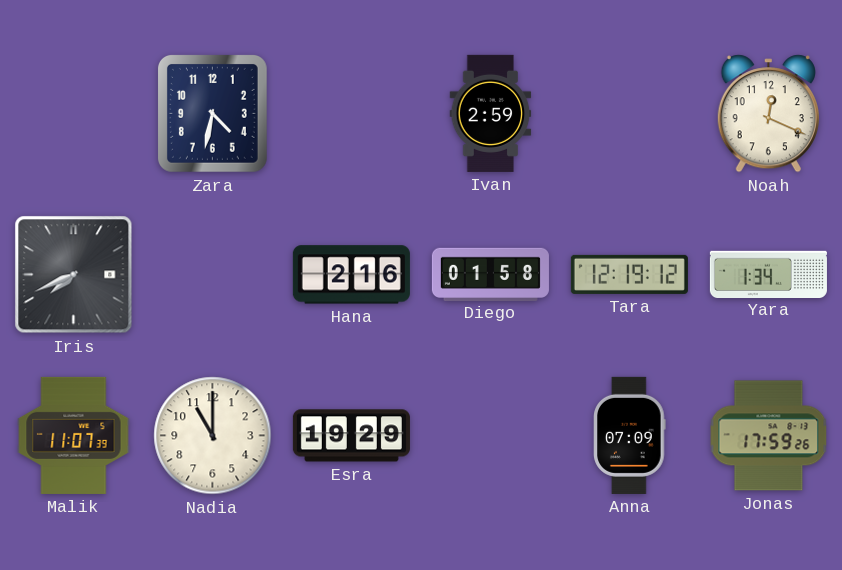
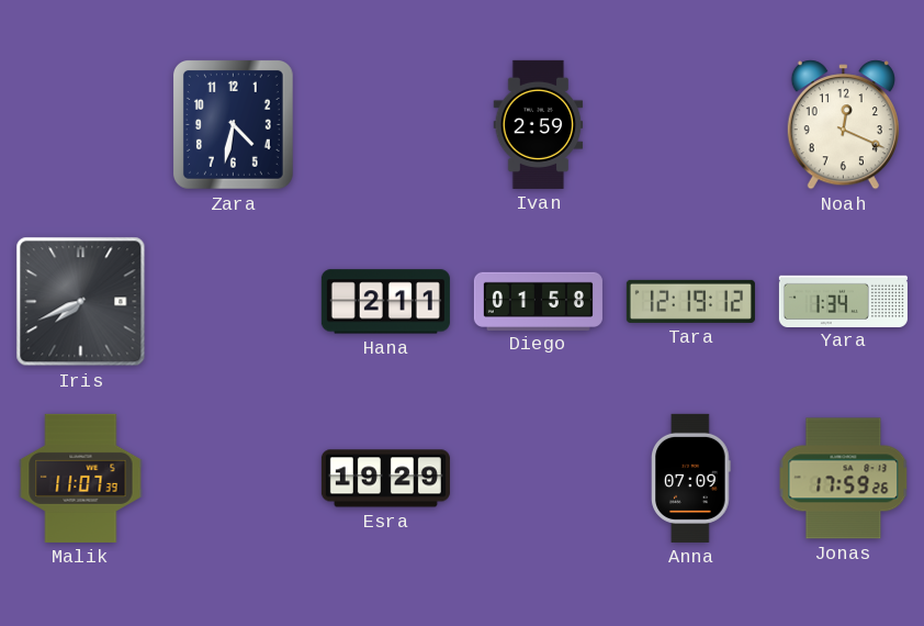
Hana: 2:16 -> 2:11
Nadia: 11:00 -> none
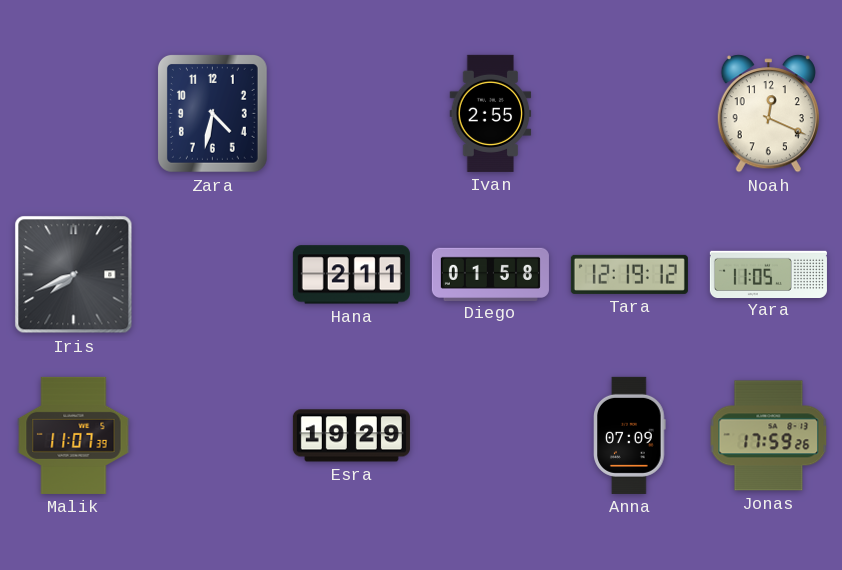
Ivan: 2:59 -> 2:55
Yara: 1:34 -> 11:05
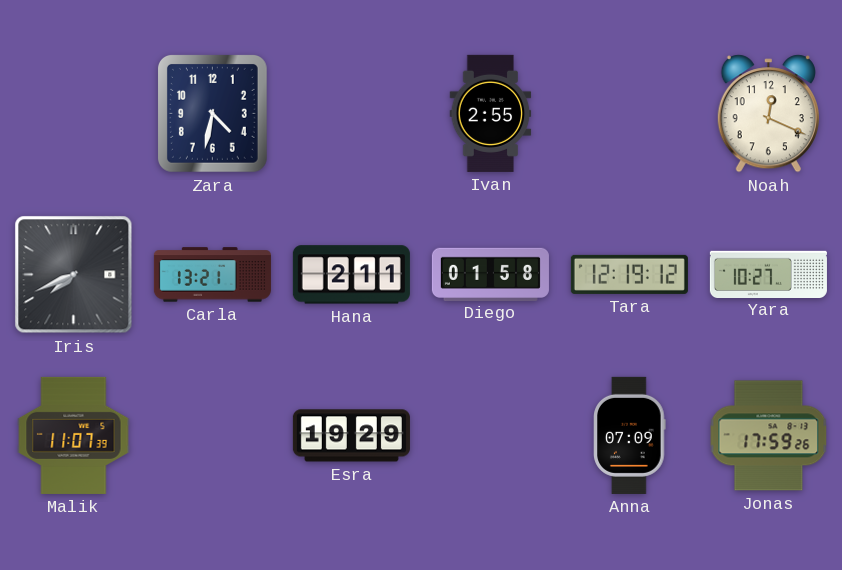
Carla: none -> 13:21
Yara: 11:05 -> 10:27
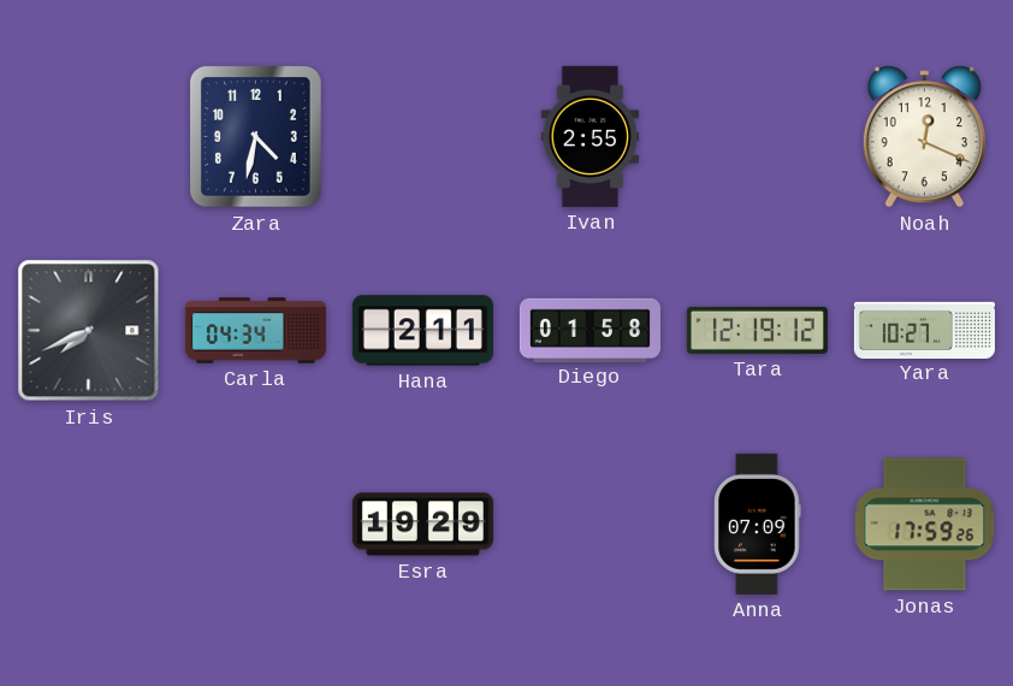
Carla: 13:21 -> 04:34
Malik: 11:07 -> none
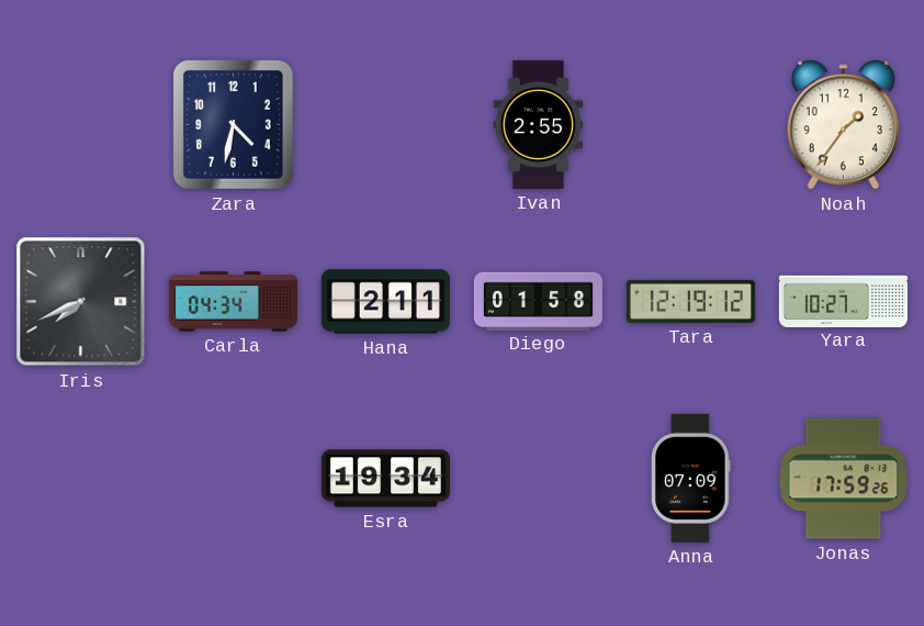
Noah: 12:19 -> 1:36
Esra: 19:29 -> 19:34
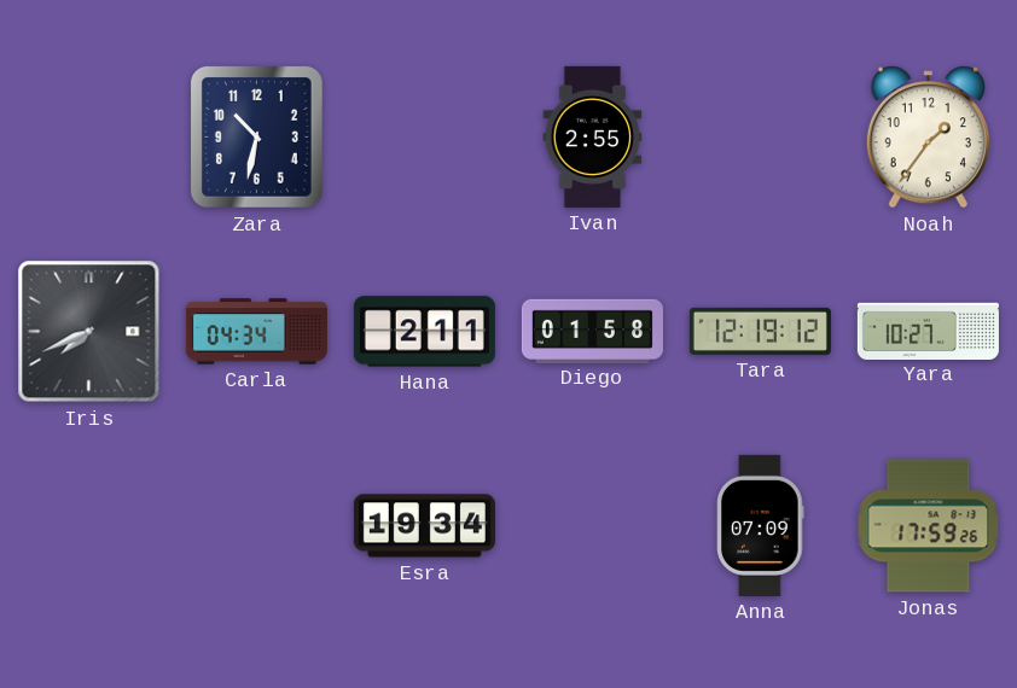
Zara: 4:32 -> 10:32
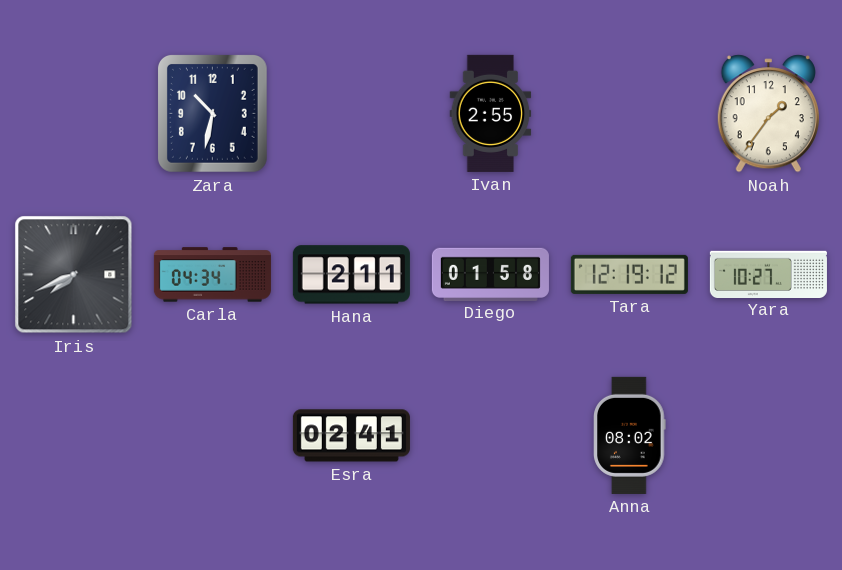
Esra: 19:34 -> 02:41
Anna: 07:09 -> 08:02
Jonas: 17:59 -> none
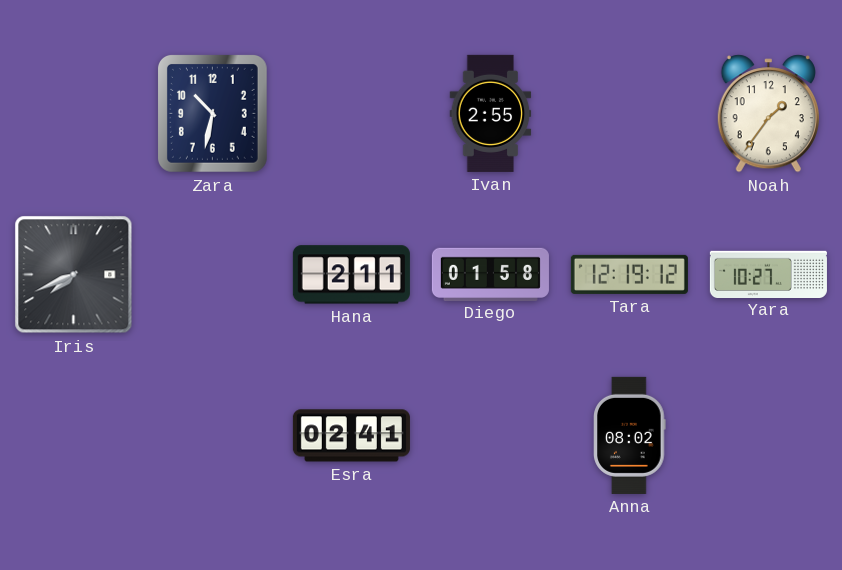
Carla: 04:34 -> none
